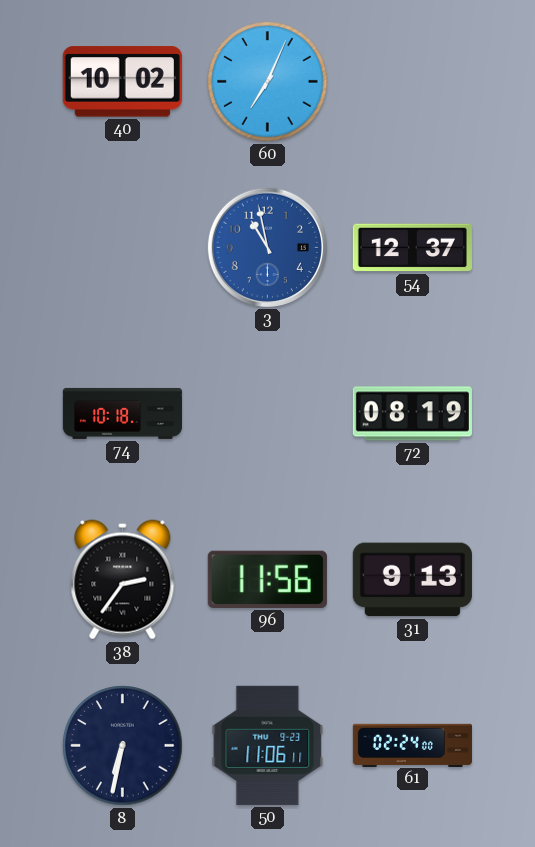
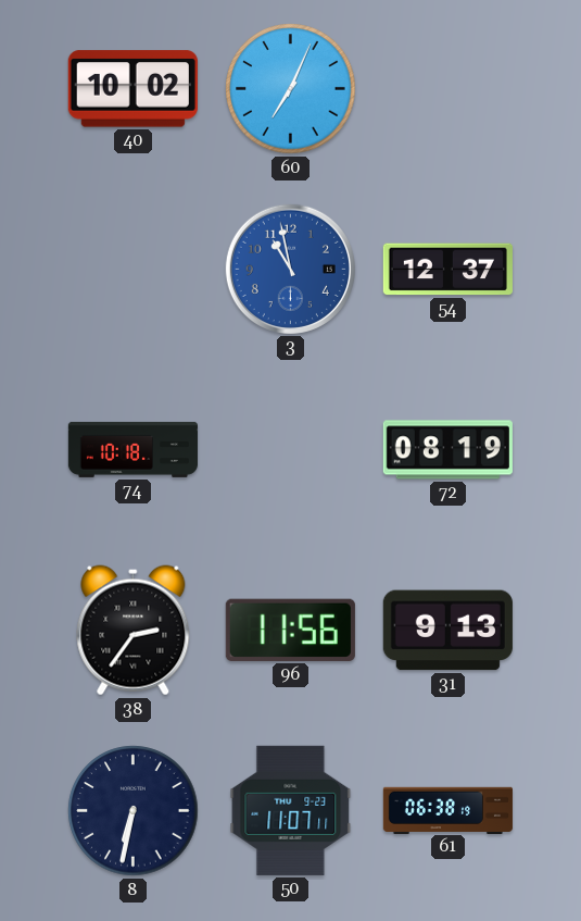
50: 11:06 -> 11:07
61: 02:24 -> 06:38
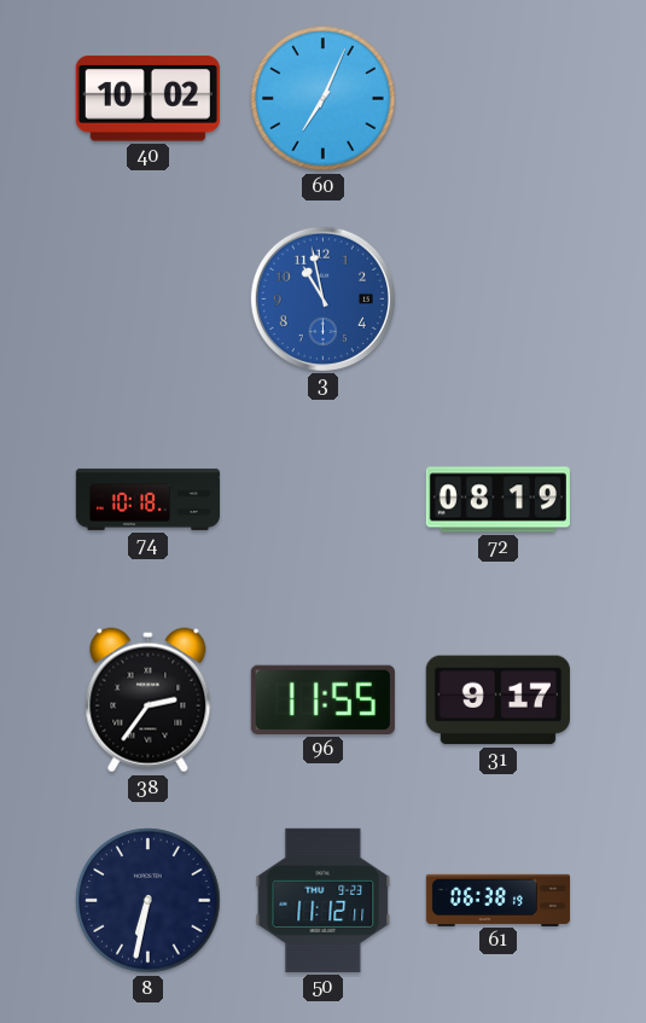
54: 12:37 -> none
96: 11:56 -> 11:55
31: 9:13 -> 9:17
50: 11:07 -> 11:12
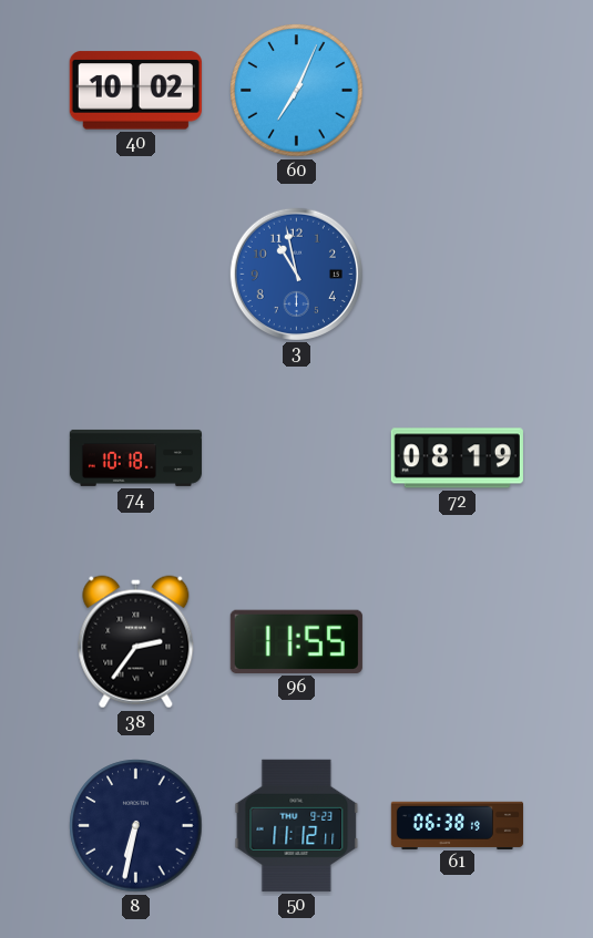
31: 9:17 -> none
